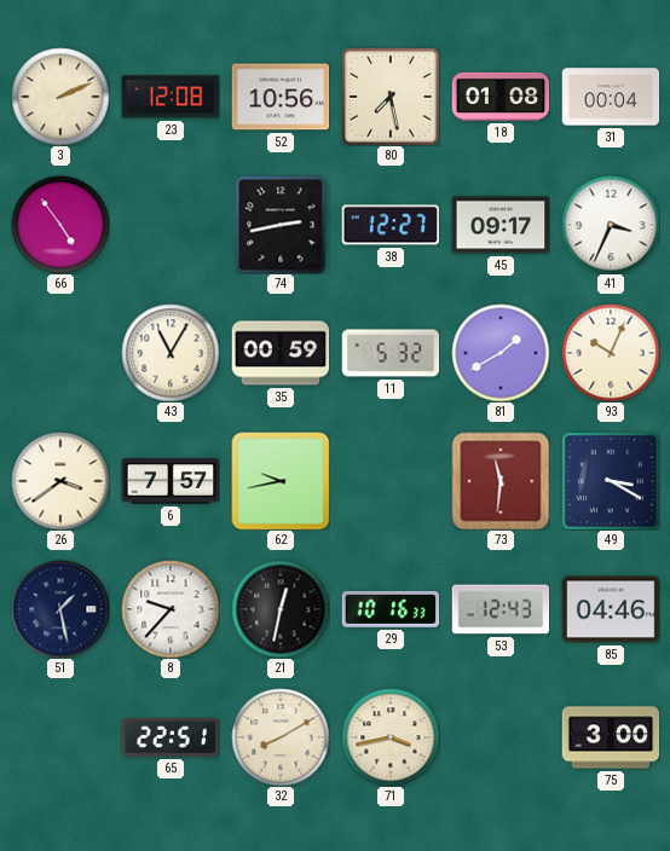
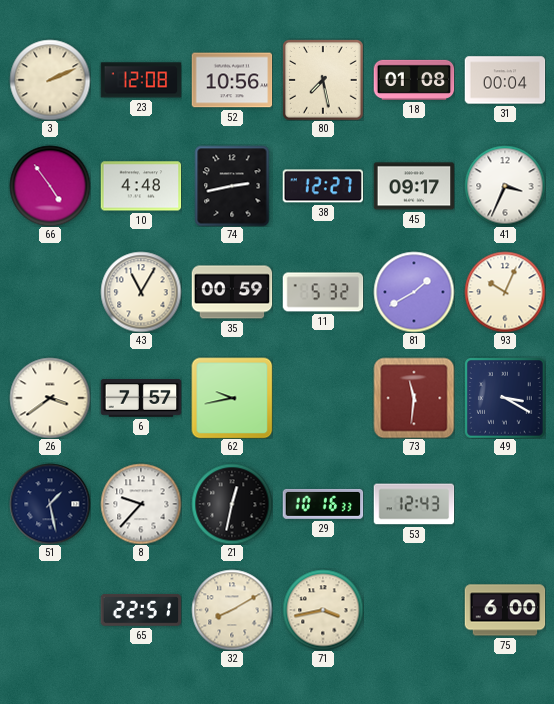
10: none -> 4:48
85: 04:46 -> none
75: 3:00 -> 6:00
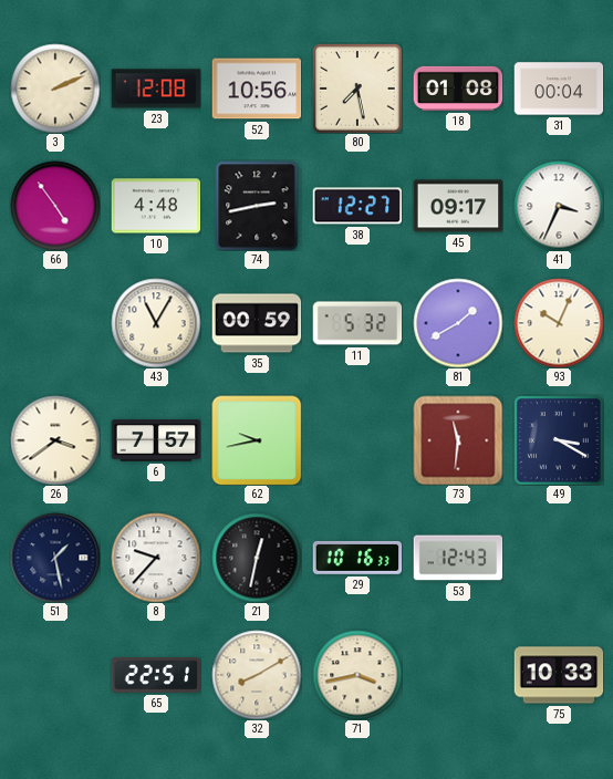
75: 6:00 -> 10:33
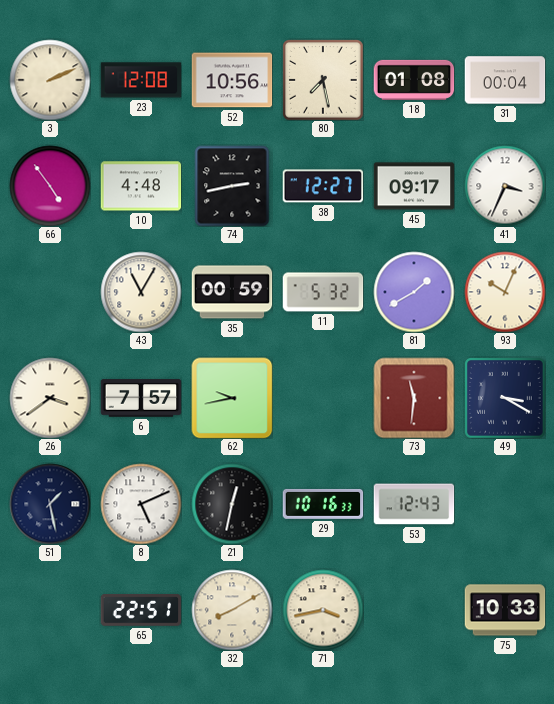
8: 9:37 -> 5:11
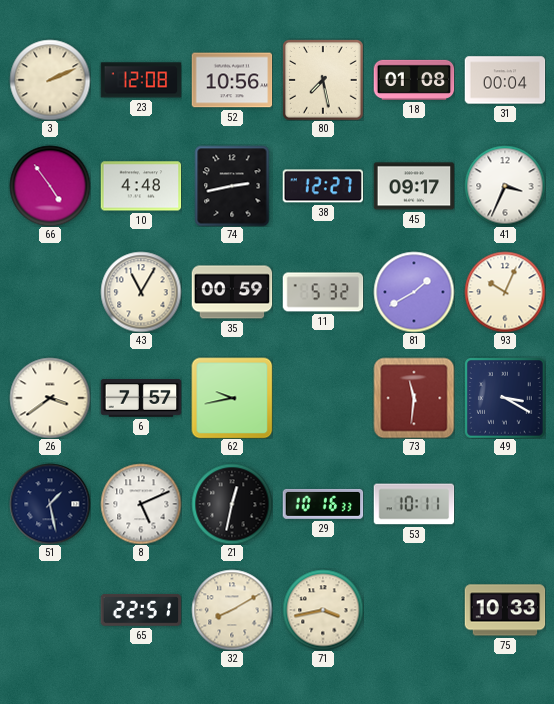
53: 12:43 -> 10:11
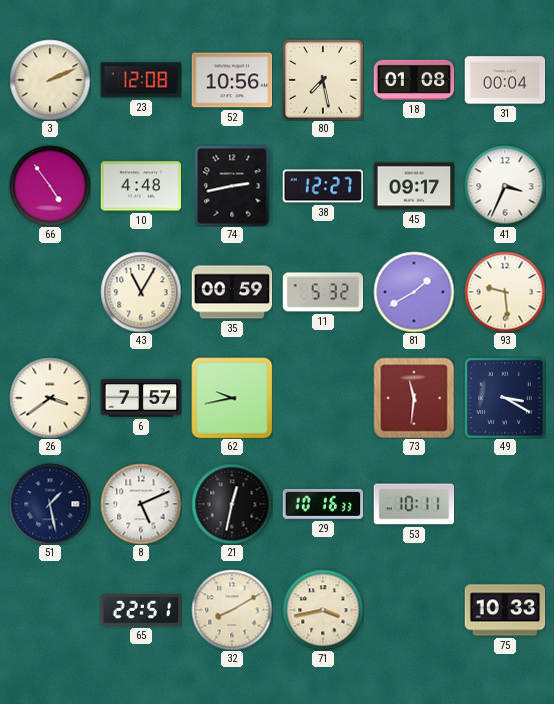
93: 10:04 -> 9:29
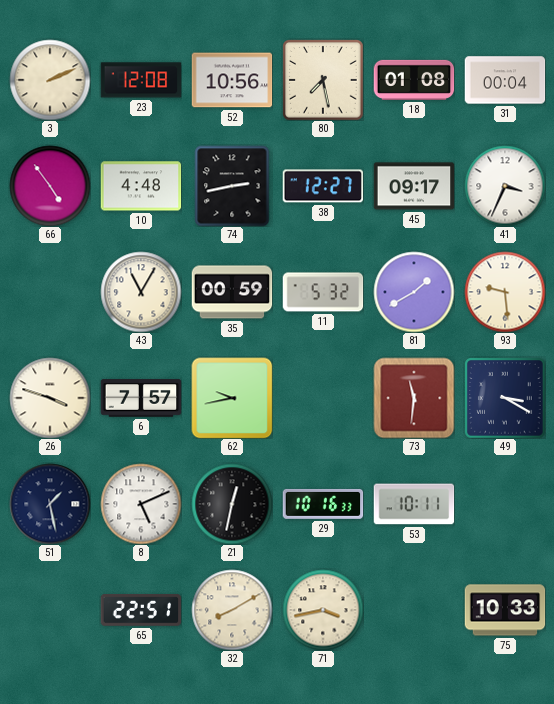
26: 3:39 -> 3:48
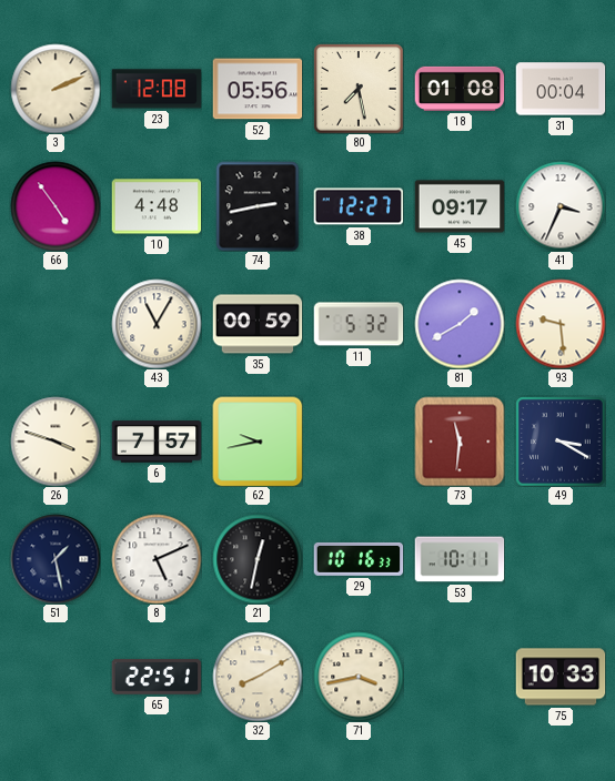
52: 10:56 -> 05:56
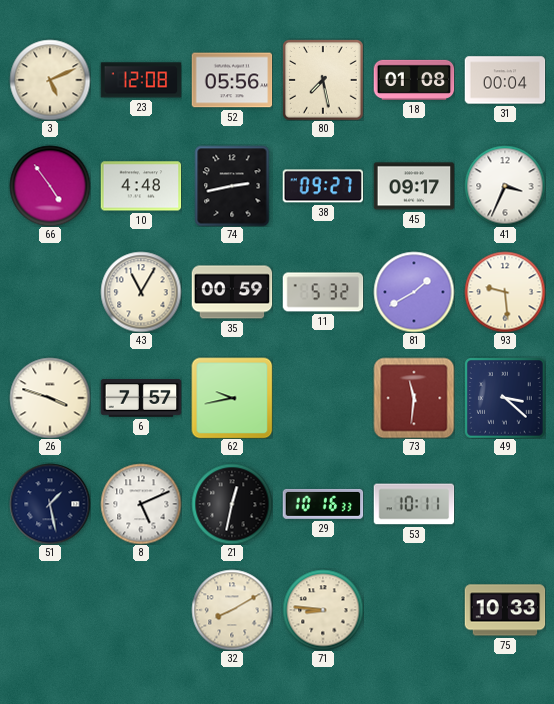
3: 2:11 -> 5:11
38: 12:27 -> 09:27
49: 3:20 -> 3:22
65: 22:51 -> none
71: 3:43 -> 8:46
